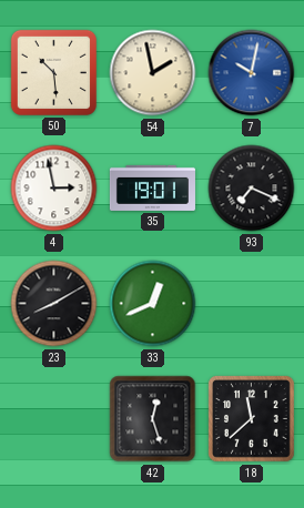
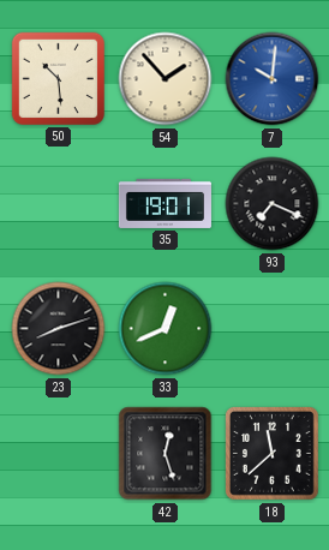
54: 1:58 -> 1:53
7: 10:02 -> 10:01
4: 2:58 -> none
23: 8:10 -> 8:12
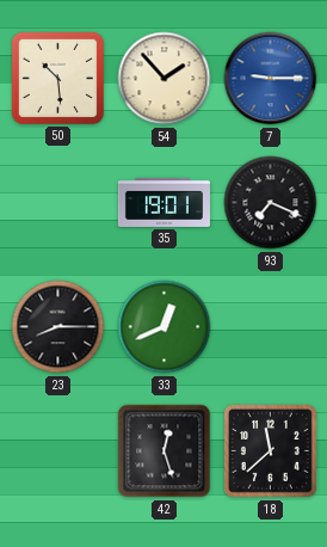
7: 10:01 -> 9:15
23: 8:12 -> 8:15
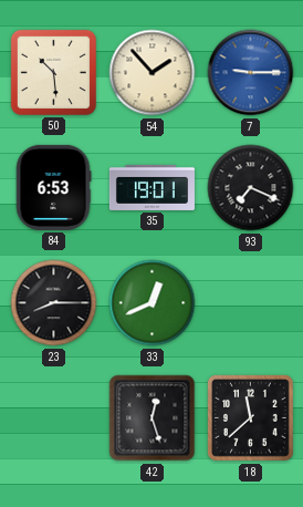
84: none -> 6:53
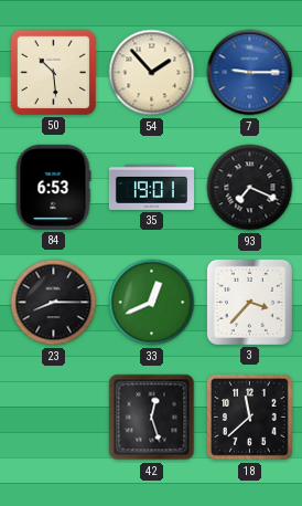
3: none -> 3:37
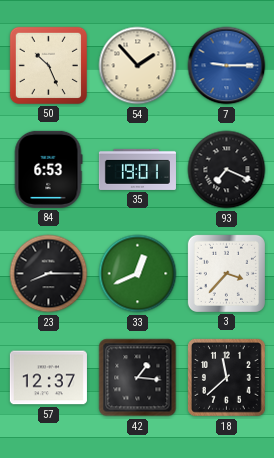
50: 10:29 -> 10:26
57: none -> 12:37
42: 12:27 -> 1:16
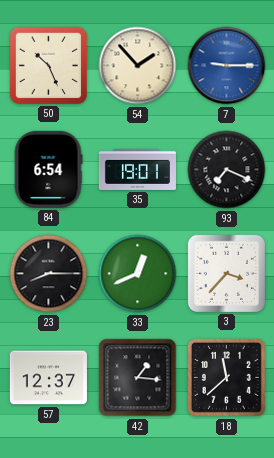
84: 6:53 -> 6:54
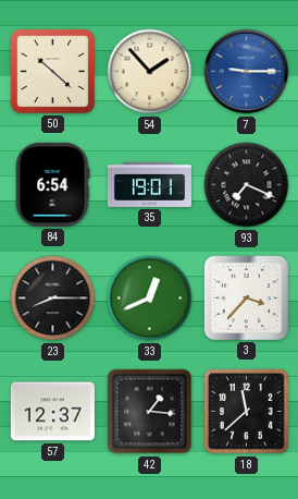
50: 10:26 -> 10:22
